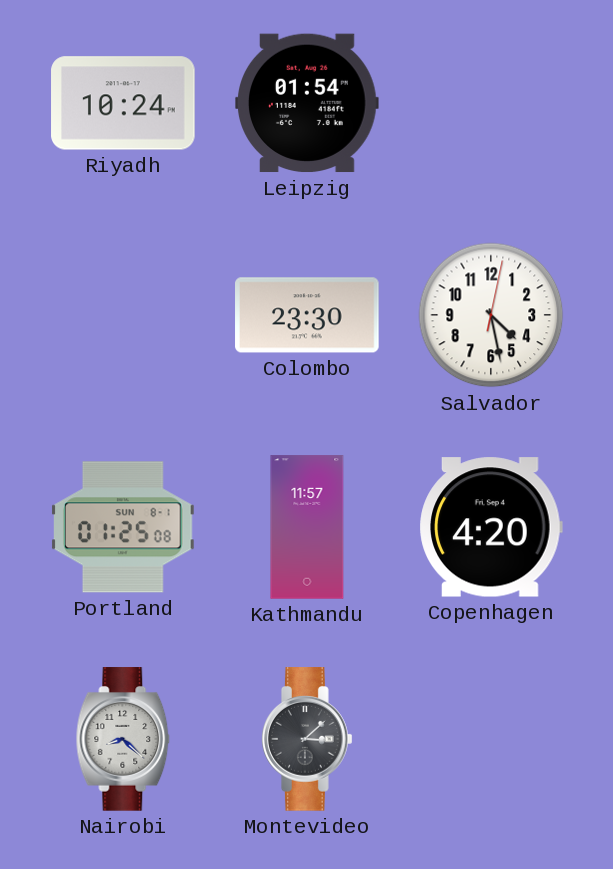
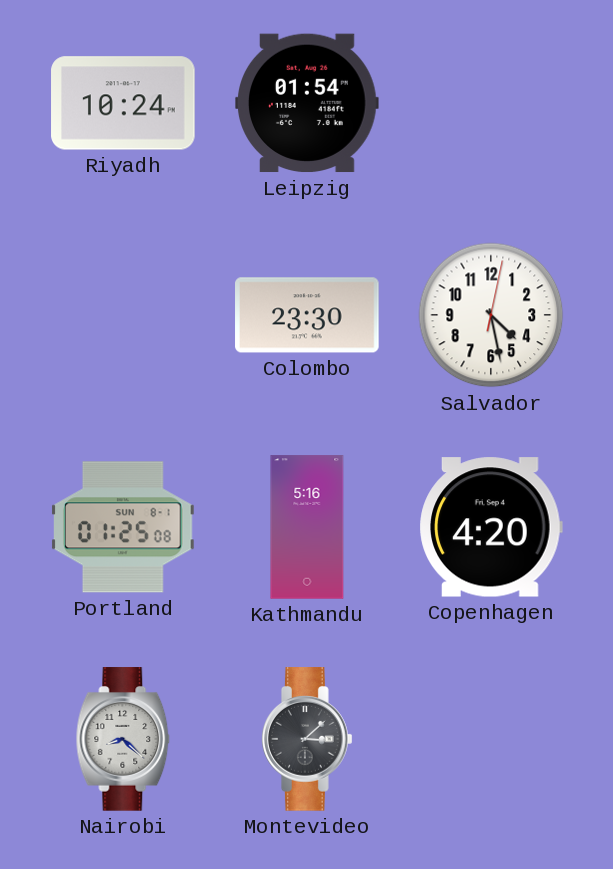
Kathmandu: 11:57 -> 5:16
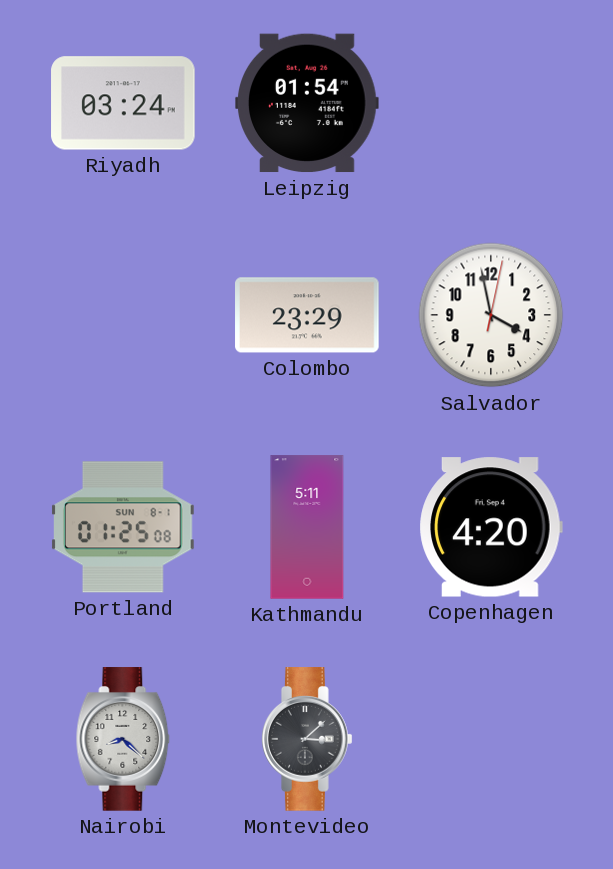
Riyadh: 10:24 -> 03:24
Colombo: 23:30 -> 23:29
Salvador: 4:28 -> 3:58
Kathmandu: 5:16 -> 5:11
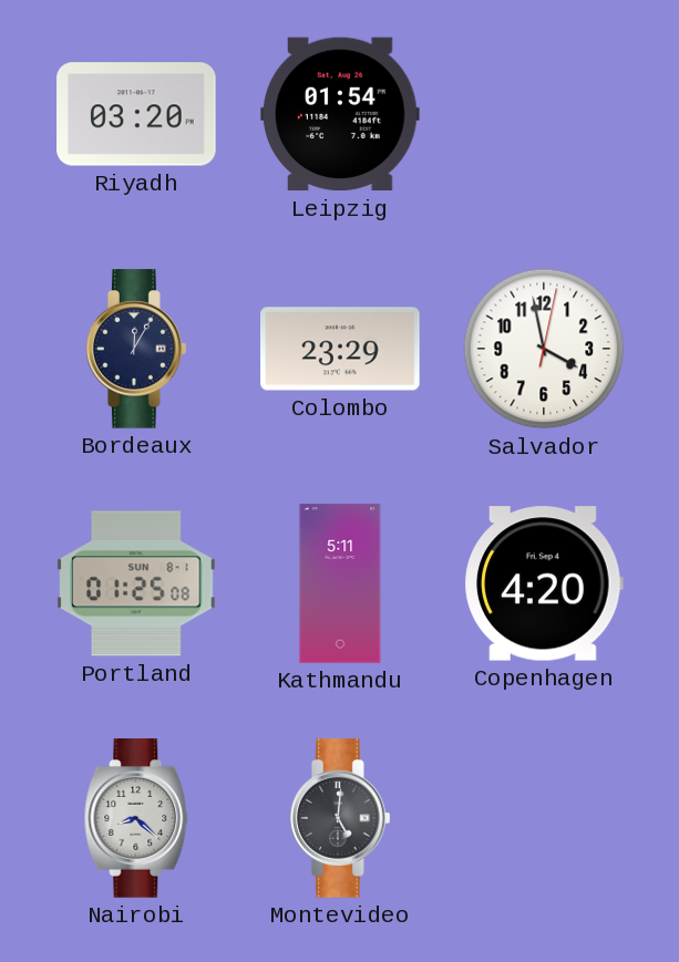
Riyadh: 03:24 -> 03:20
Bordeaux: none -> 12:05
Montevideo: 3:08 -> 5:01
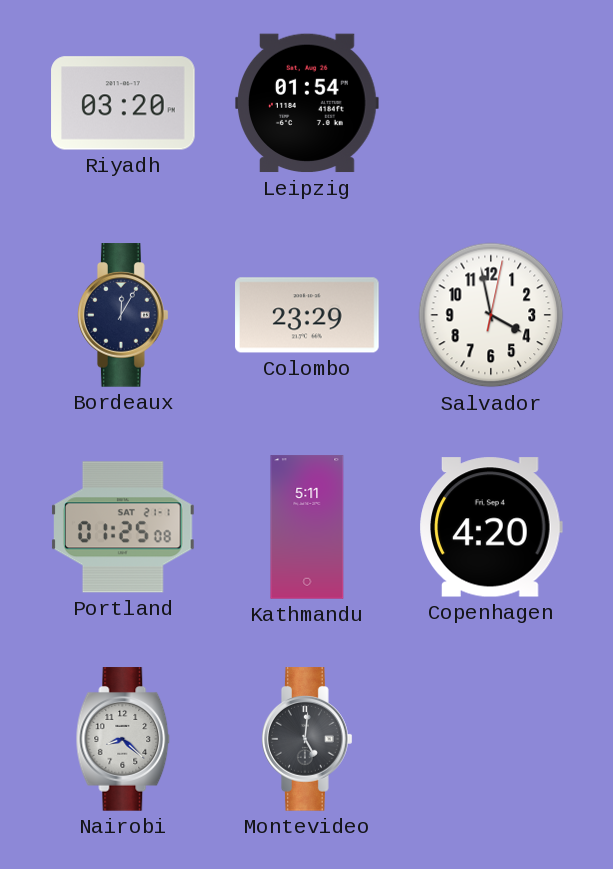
Portland date: SUN 8-1 -> SAT 21-1
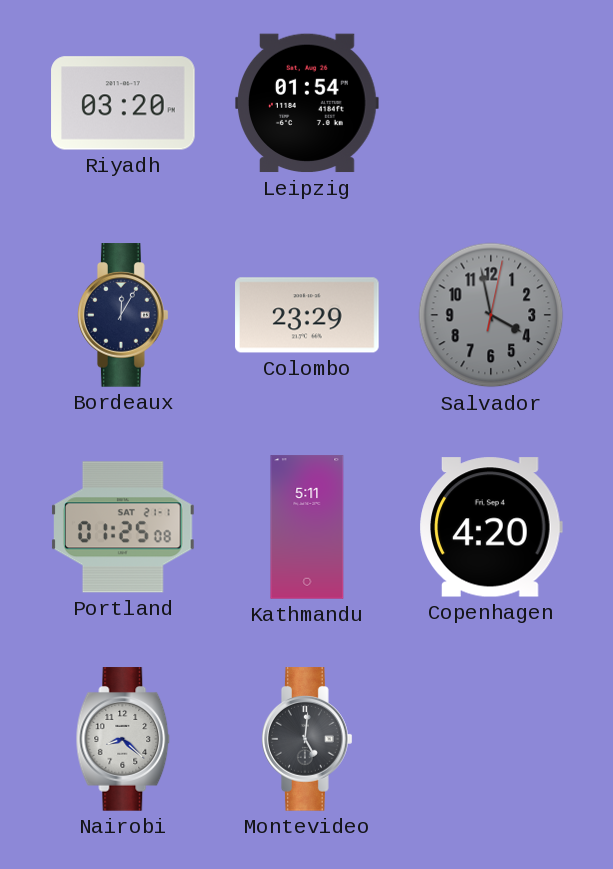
Salvador dial: white -> grey
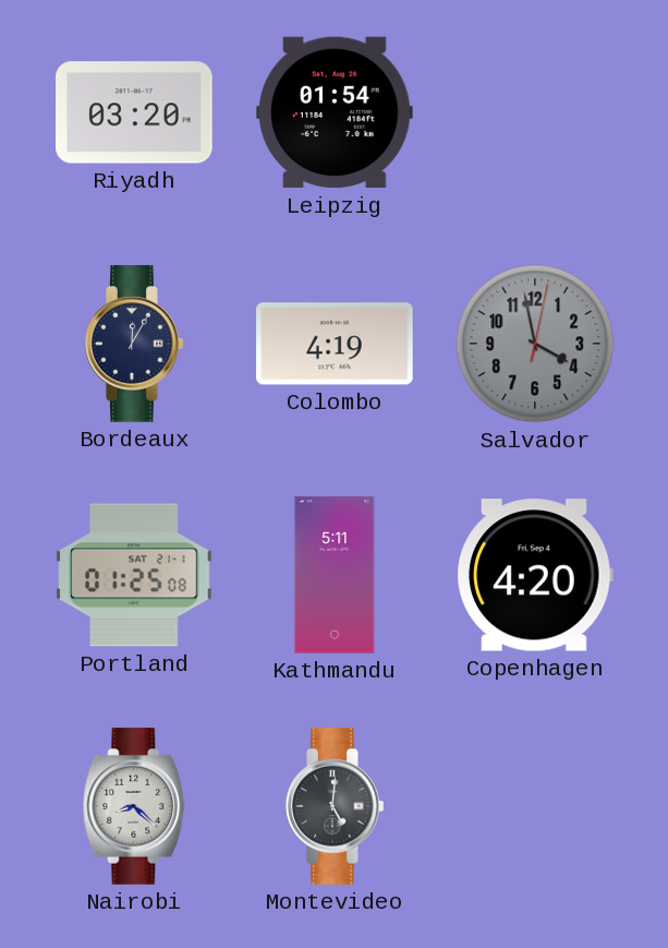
Colombo: 23:29 -> 4:19
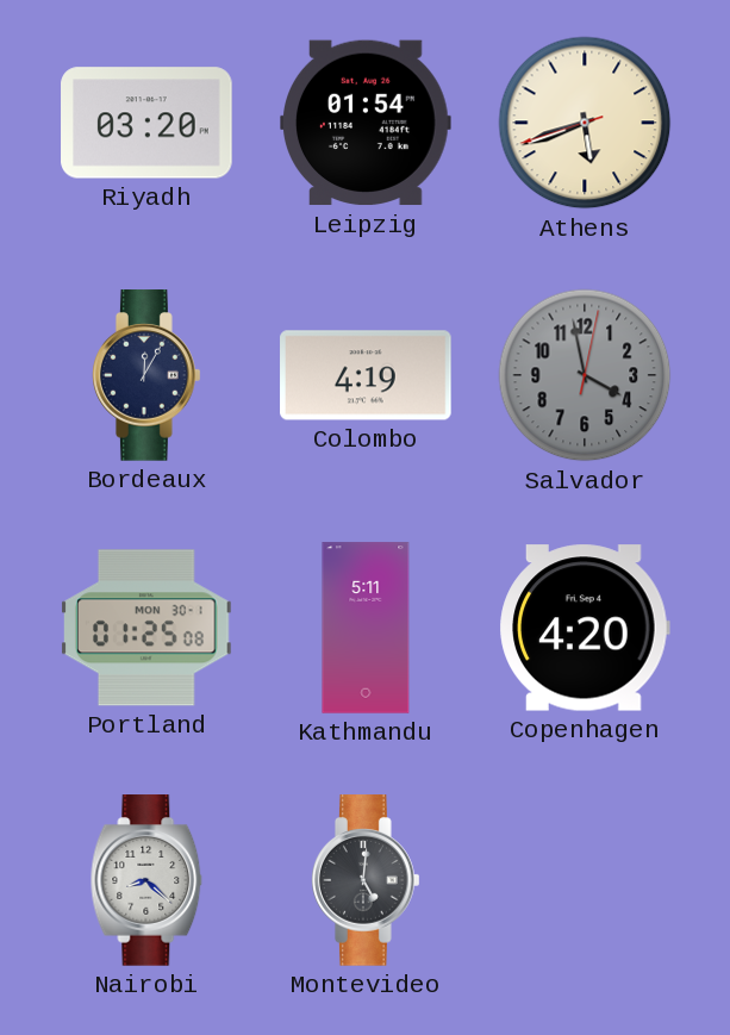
Athens: none -> 5:41
Portland date: SAT 21-1 -> MON 30-1
